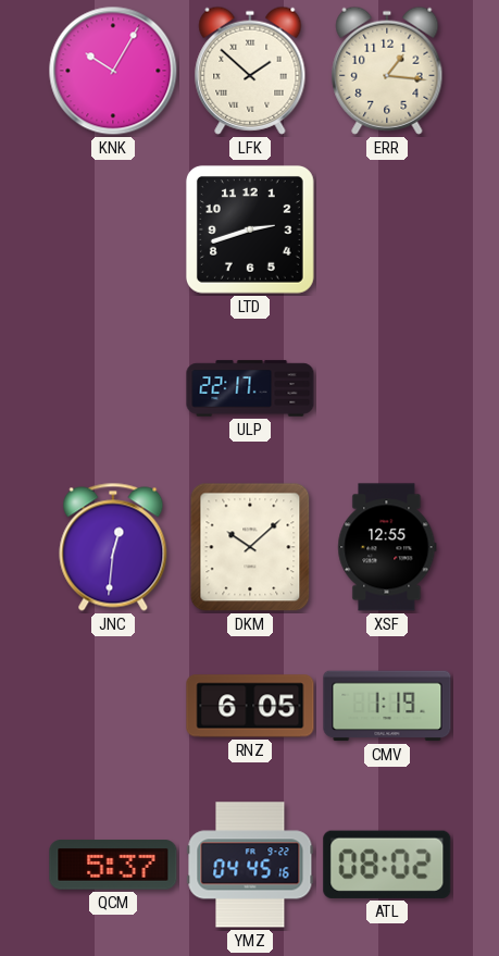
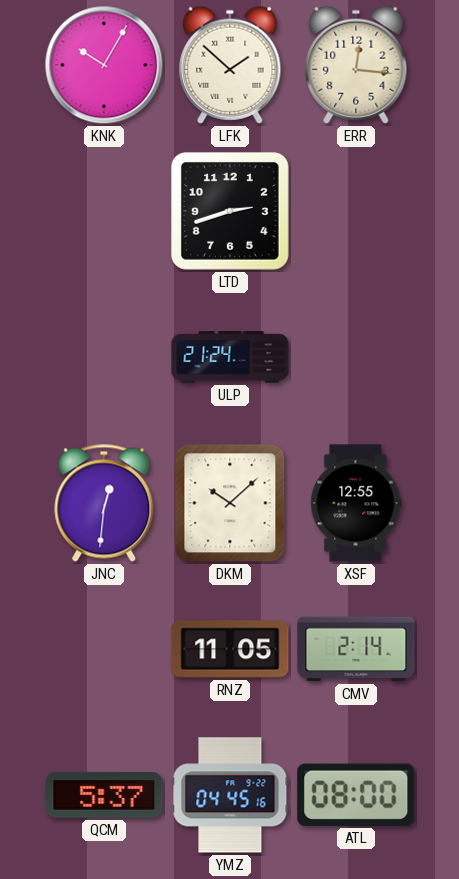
ERR: 1:16 -> 12:16
ULP: 22:17 -> 21:24
RNZ: 6:05 -> 11:05
CMV: 1:19 -> 2:14
ATL: 08:02 -> 08:00
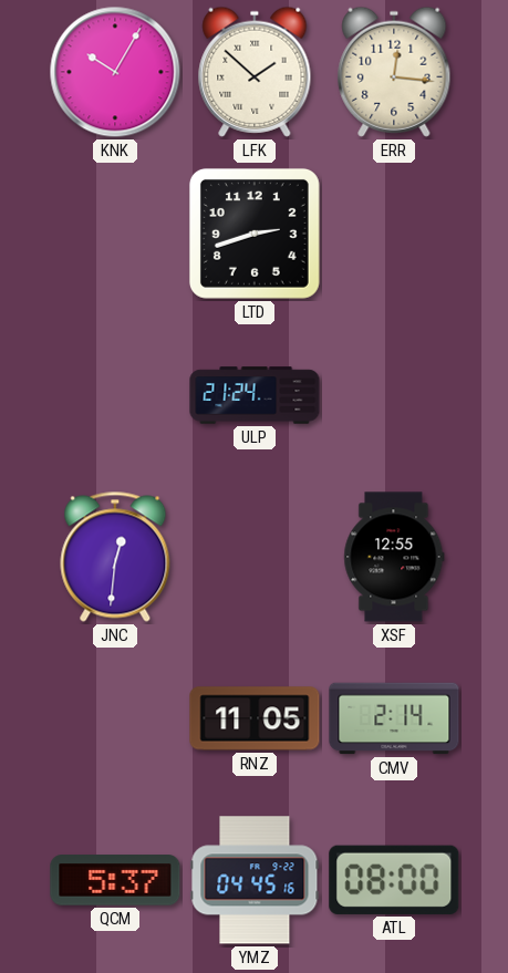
DKM: 10:08 -> none
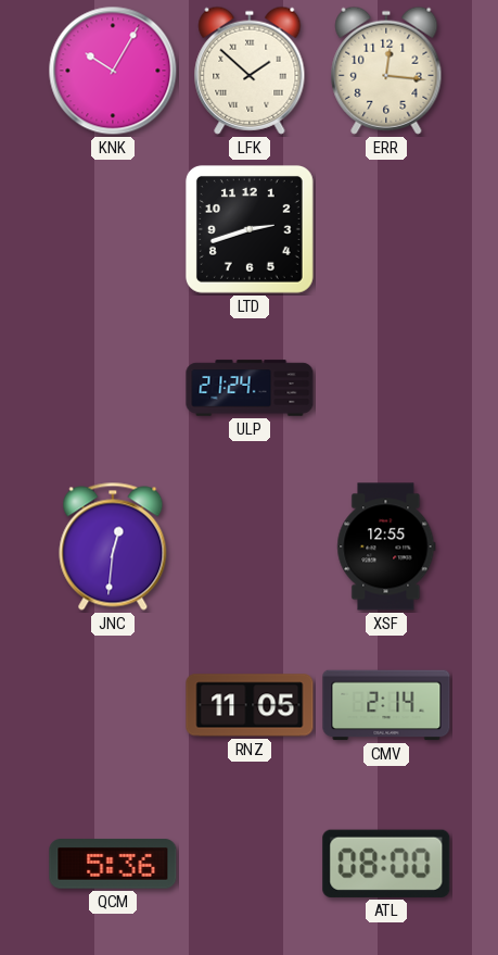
QCM: 5:37 -> 5:36
YMZ: 04:45 -> none
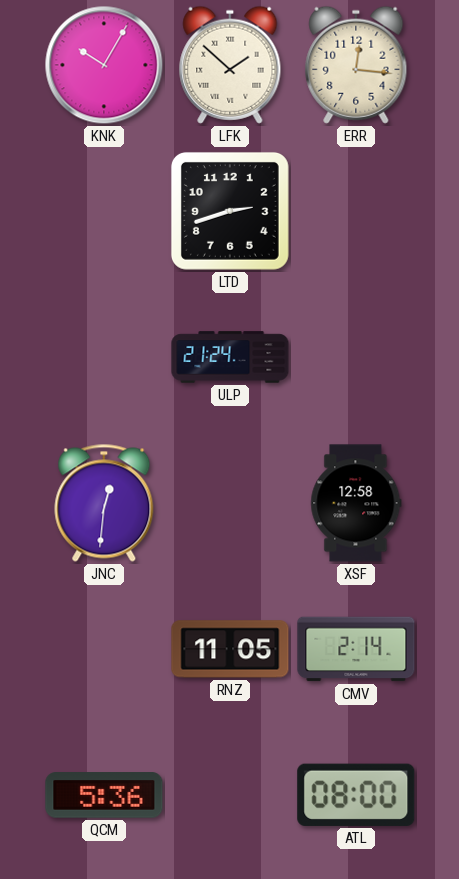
XSF: 12:55 -> 12:58
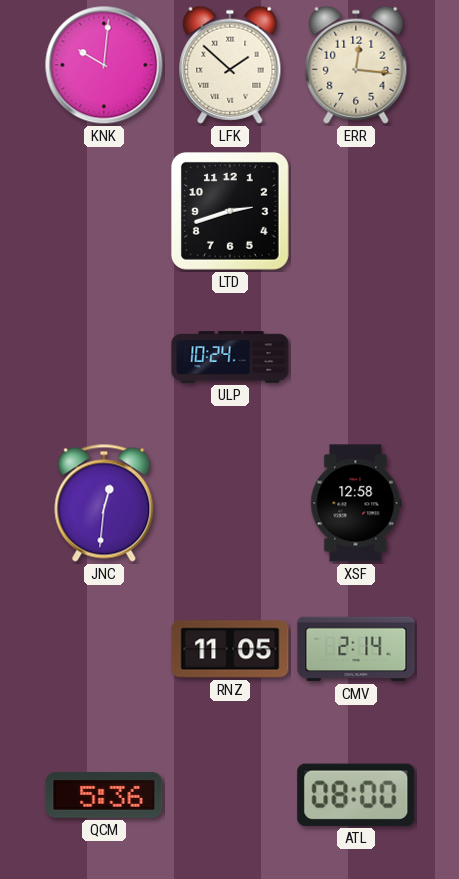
KNK: 10:05 -> 10:01
ULP: 21:24 -> 10:24
